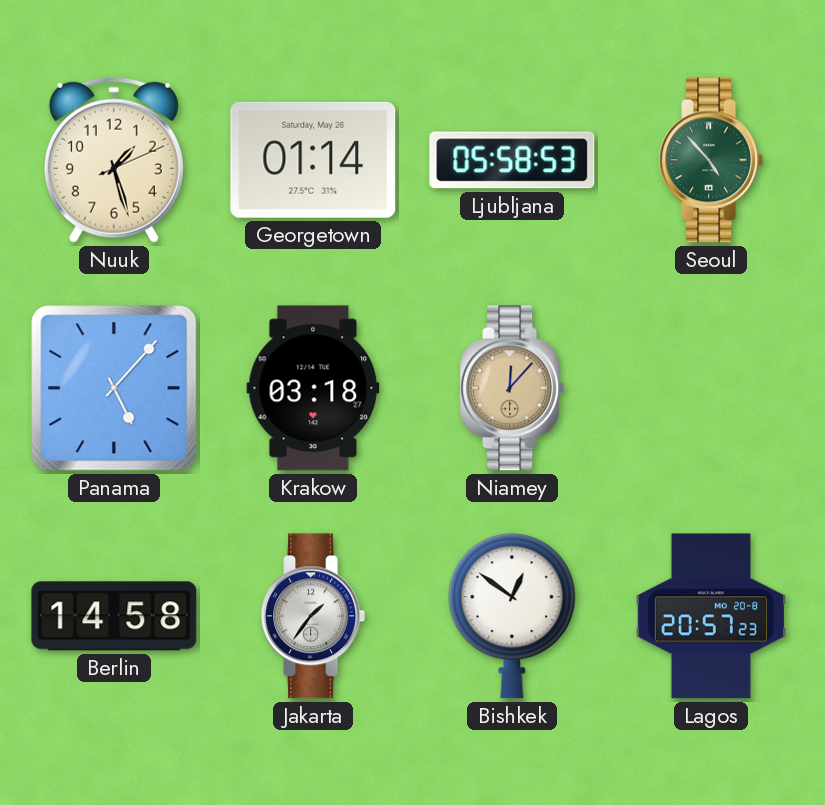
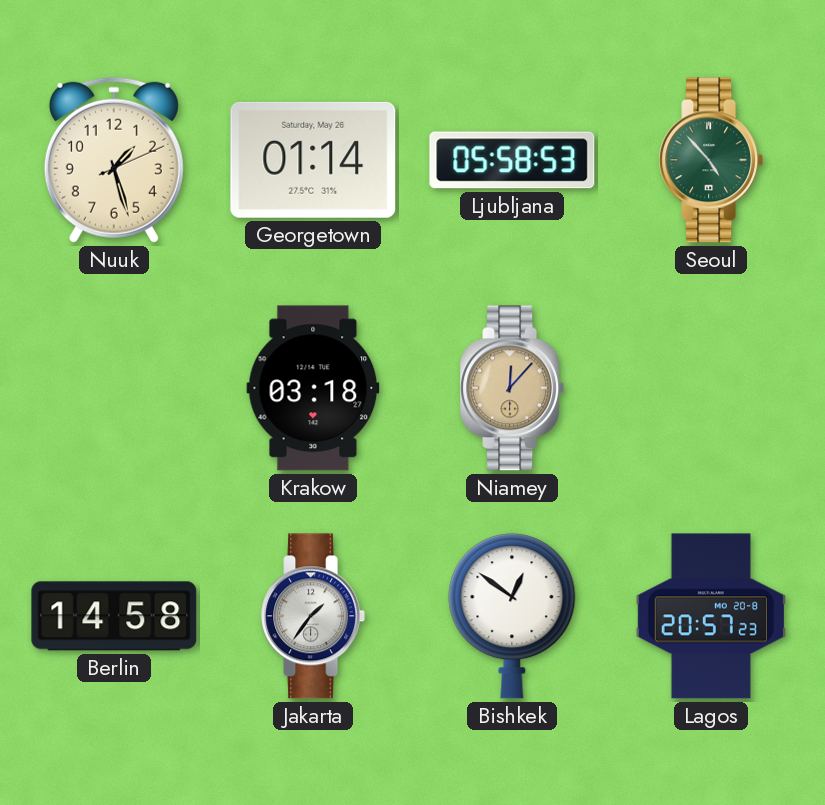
Panama: 5:07 -> none
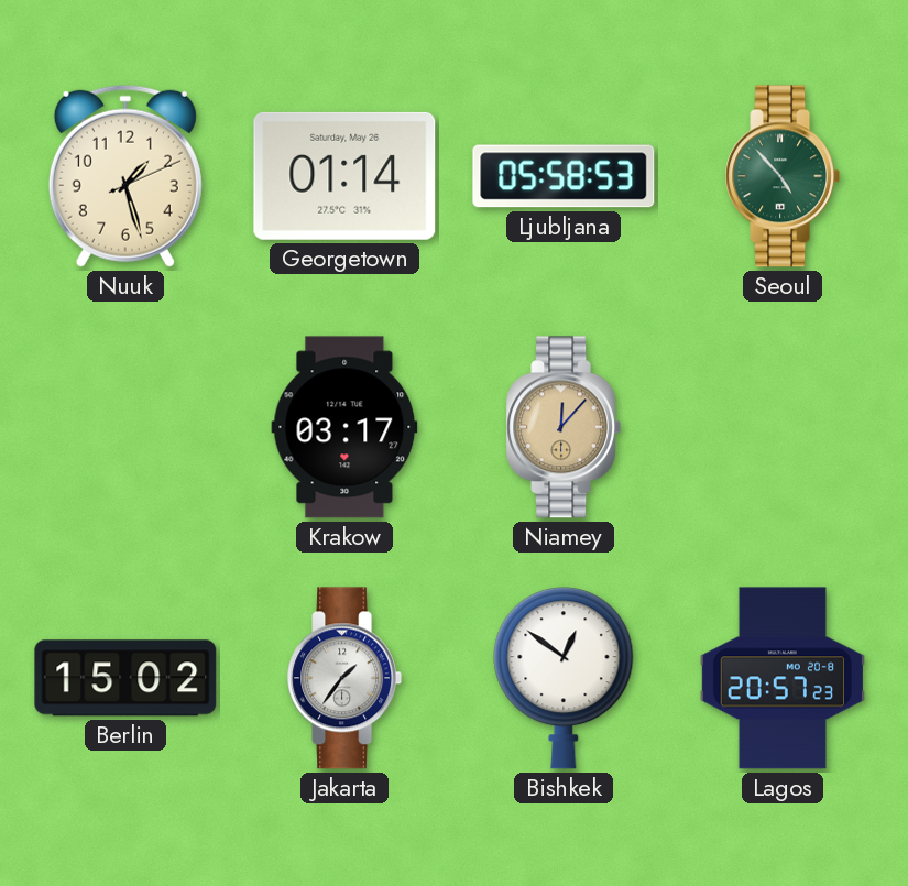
Krakow: 03:18 -> 03:17
Berlin: 14:58 -> 15:02
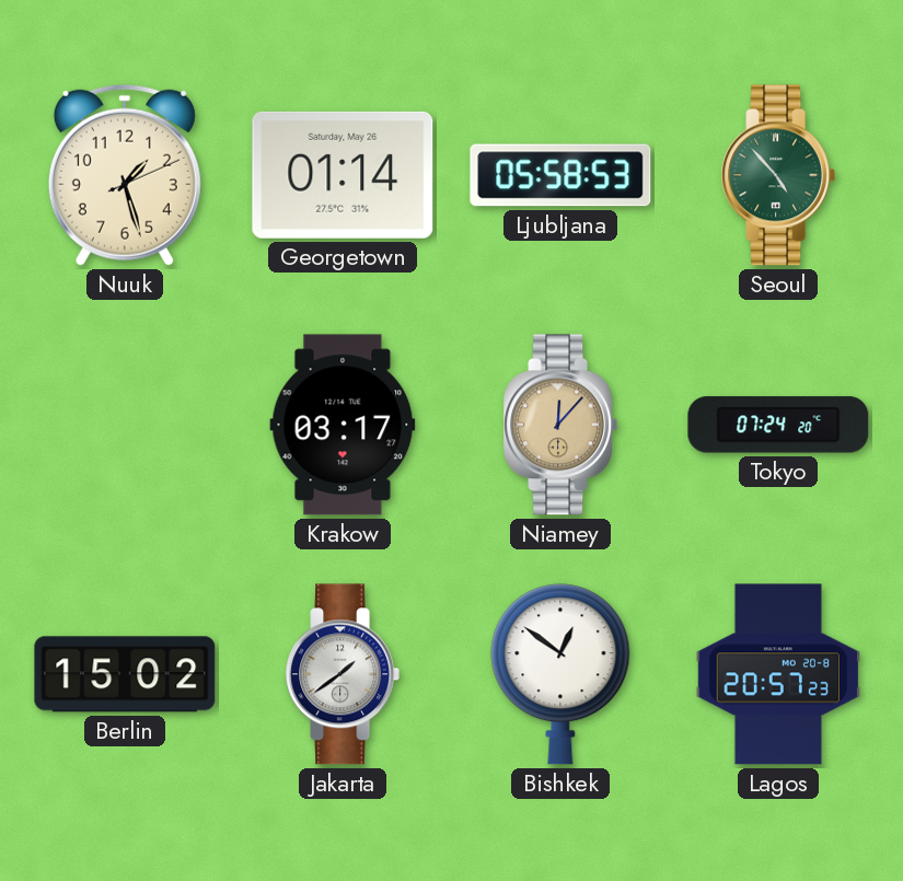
Tokyo: none -> 07:24
Jakarta: 1:36 -> 1:39
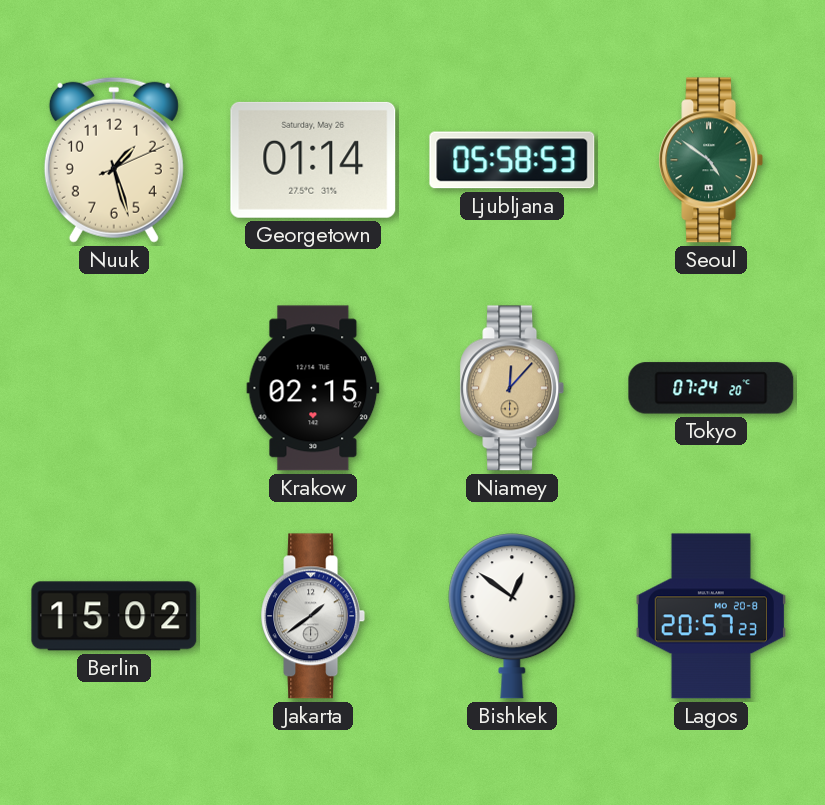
Seoul: 4:53 -> 4:51
Krakow: 03:17 -> 02:15
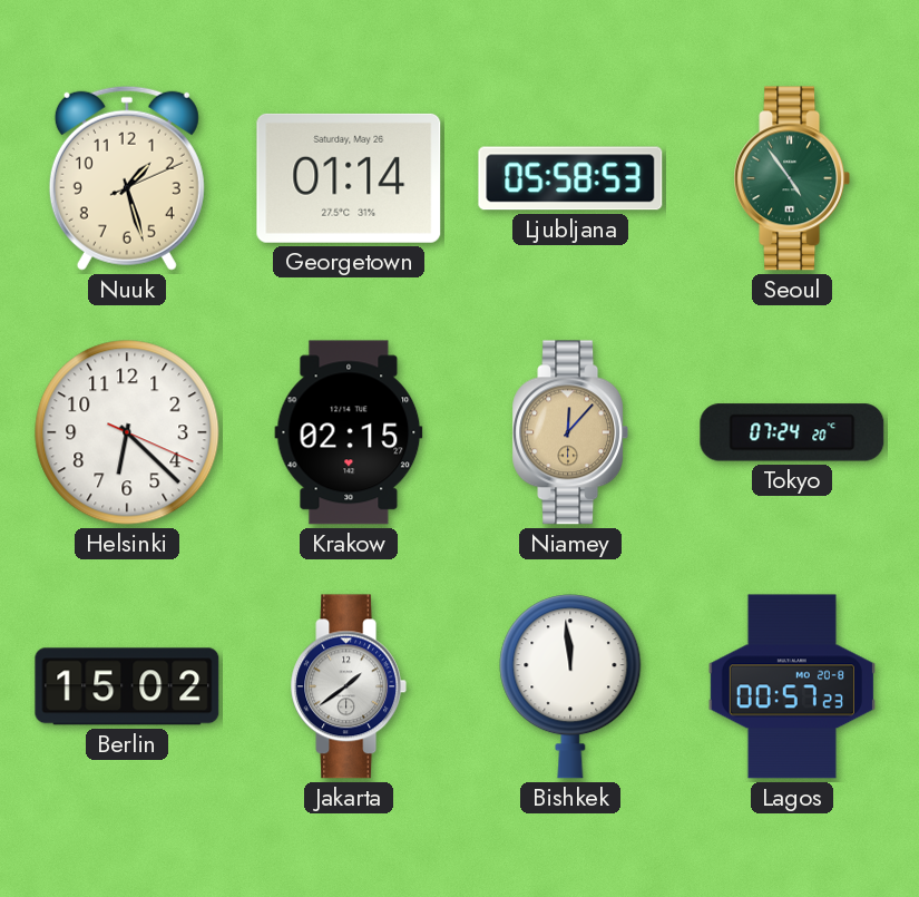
Seoul: 4:51 -> 4:54
Helsinki: none -> 6:22
Bishkek: 12:51 -> 11:59
Lagos: 20:57 -> 00:57
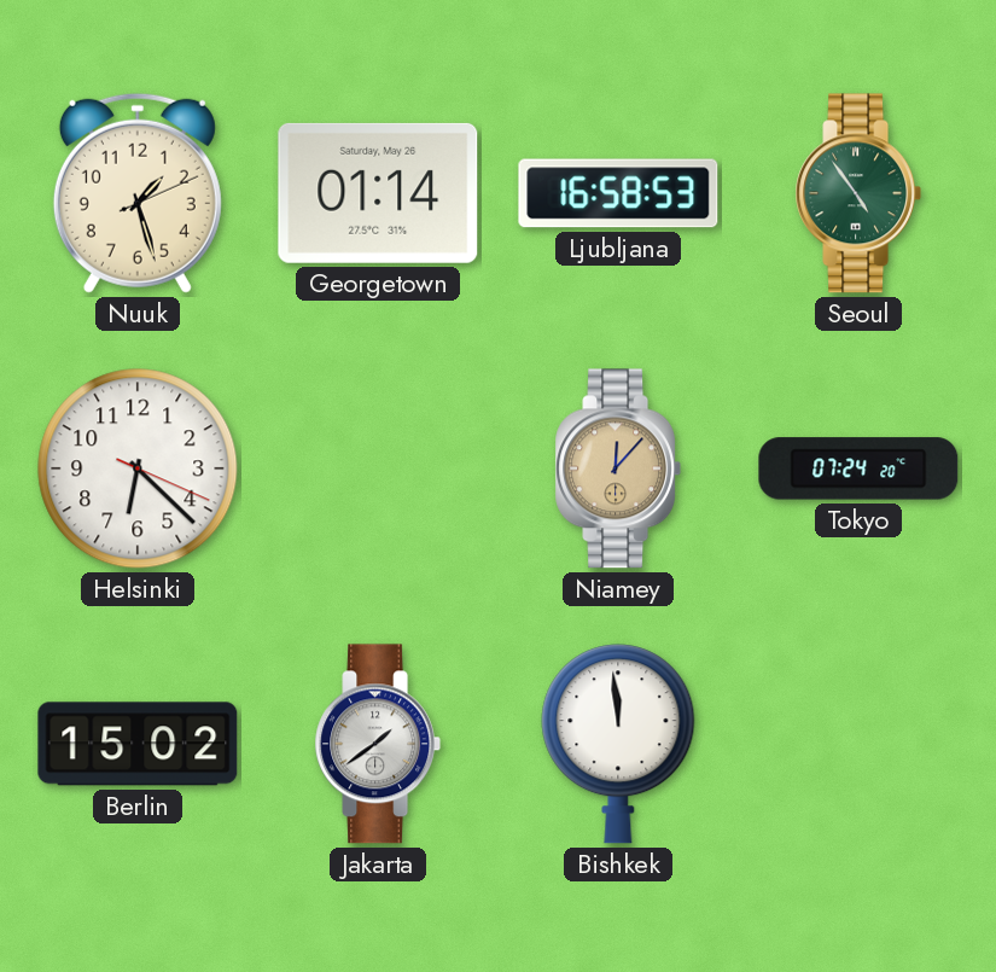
Ljubljana: 05:58 -> 16:58
Krakow: 02:15 -> none
Lagos: 00:57 -> none
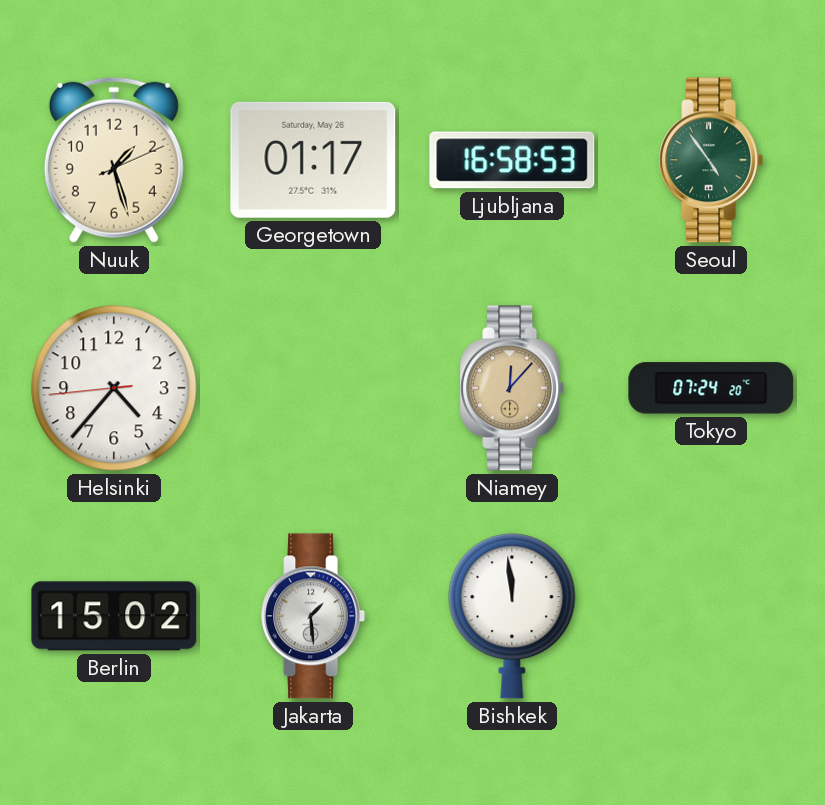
Georgetown: 01:14 -> 01:17
Helsinki: 6:22 -> 4:36
Jakarta: 1:39 -> 1:29
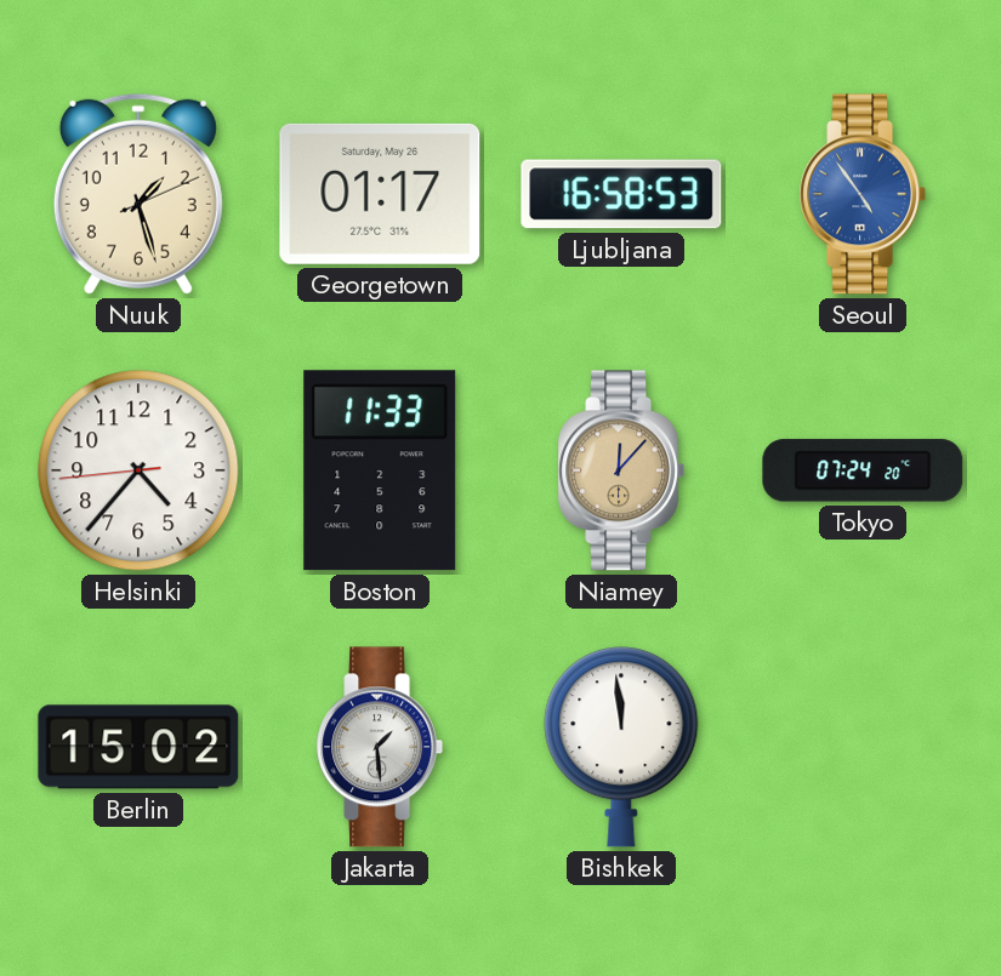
Seoul dial: green -> blue
Boston: none -> 11:33
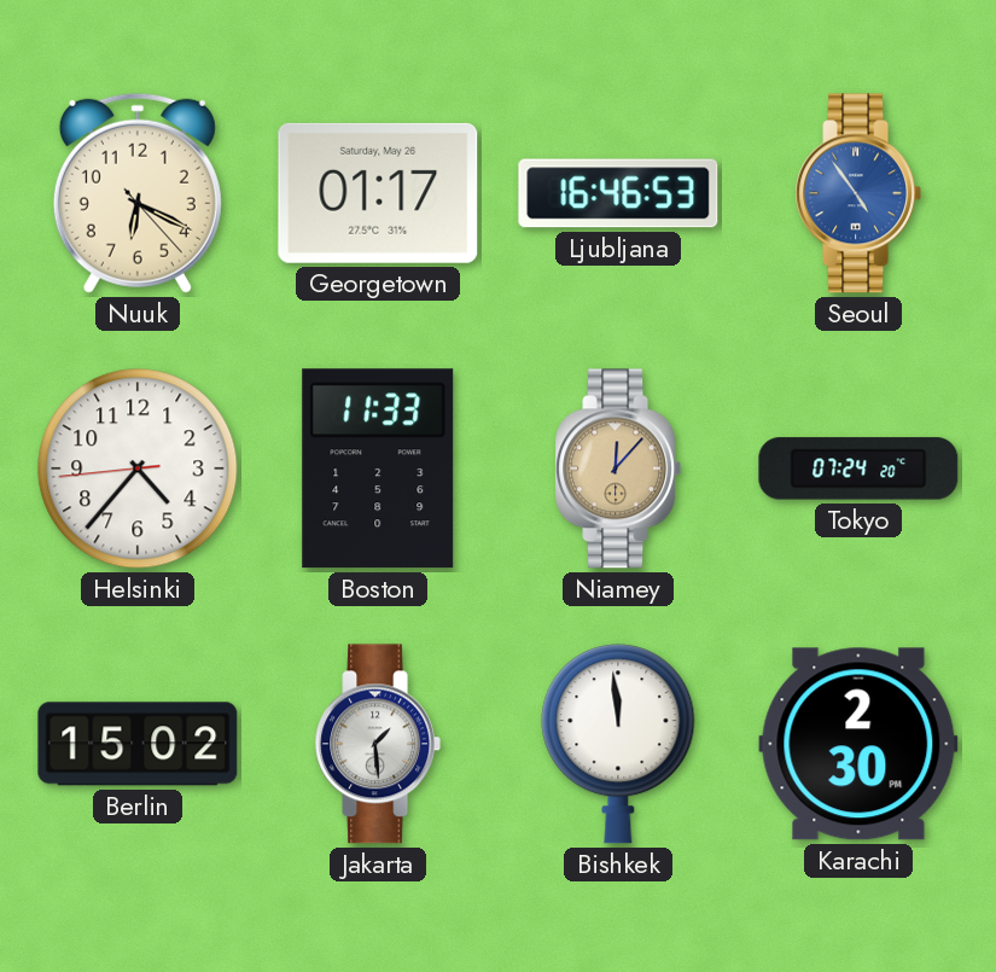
Nuuk: 1:27 -> 6:19
Ljubljana: 16:58 -> 16:46
Karachi: none -> 2:30
